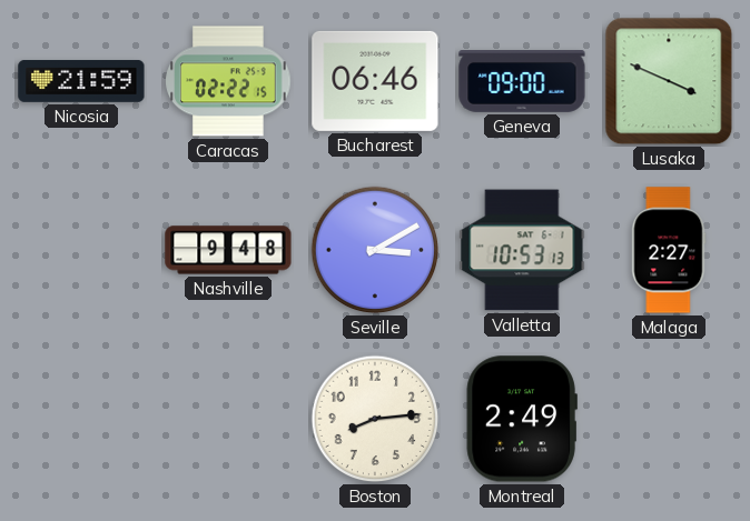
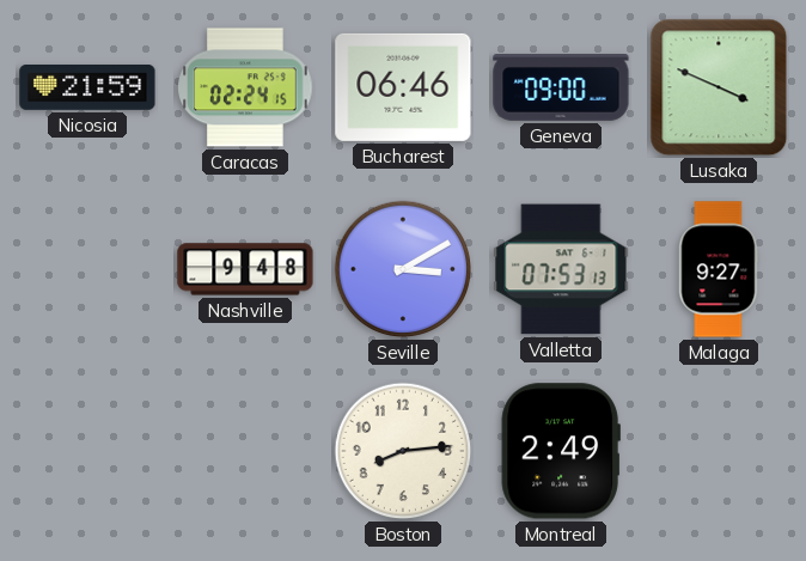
Caracas: 02:22 -> 02:24
Valletta: 10:53 -> 07:53
Malaga: 2:27 -> 9:27
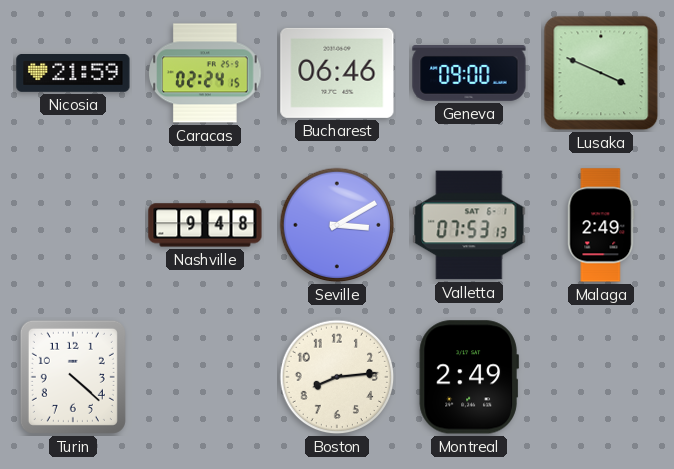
Malaga: 9:27 -> 2:49
Turin: none -> 4:22
